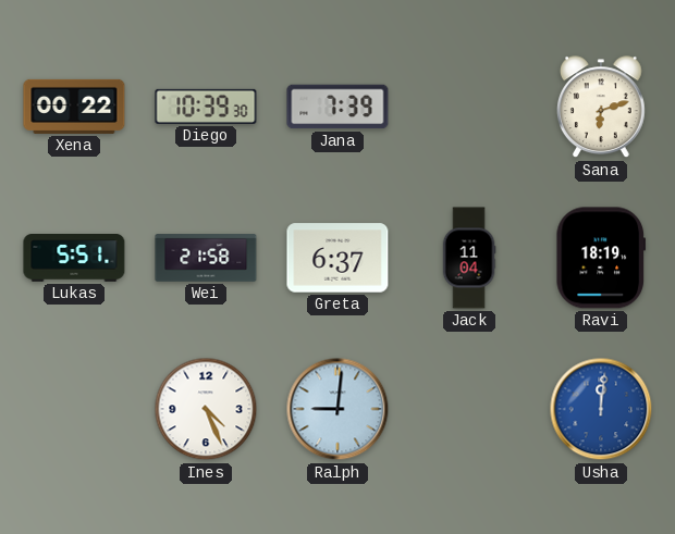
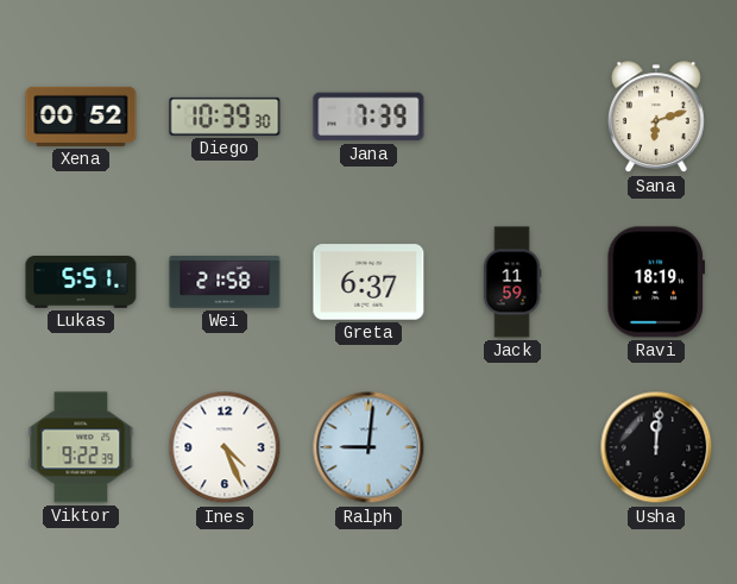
Xena: 00:22 -> 00:52
Jack: 11:04 -> 11:59
Viktor: none -> 9:22
Usha dial: blue -> black
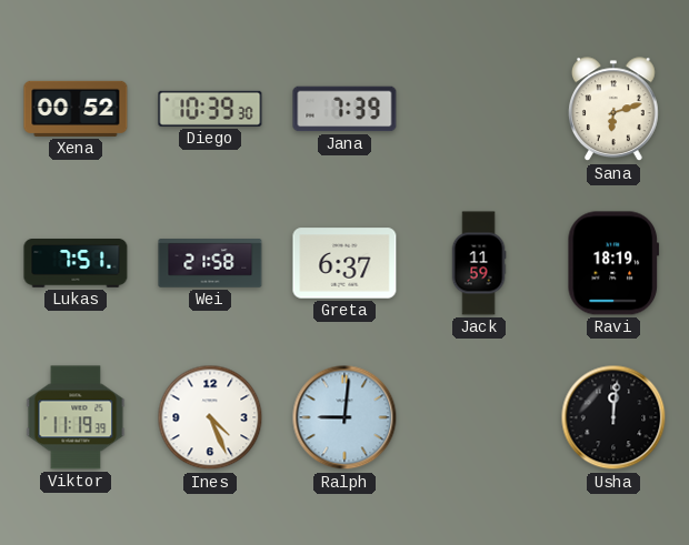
Lukas: 5:51 -> 7:51
Viktor: 9:22 -> 11:19
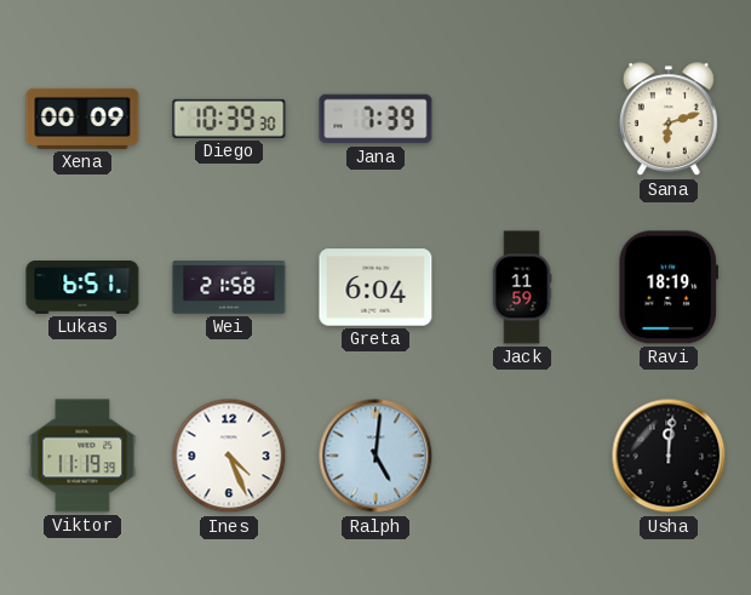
Xena: 00:52 -> 00:09
Lukas: 7:51 -> 6:51
Greta: 6:37 -> 6:04
Ralph: 9:01 -> 5:01
